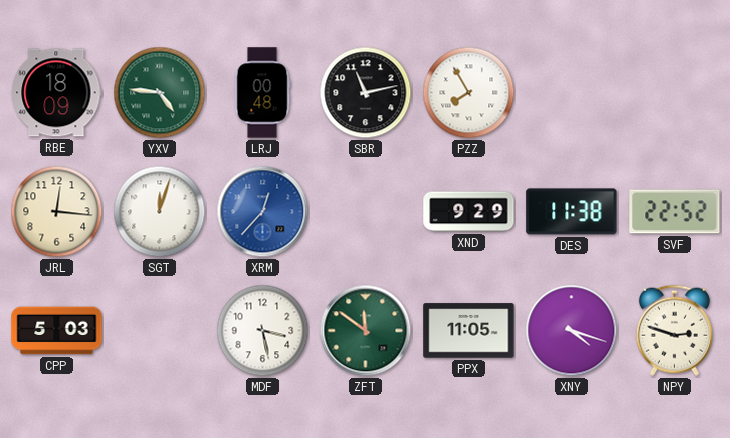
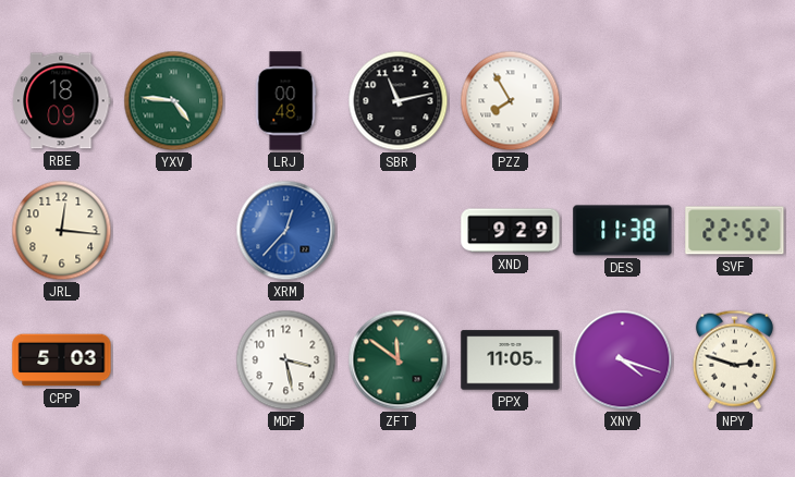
SGT: 12:03 -> none
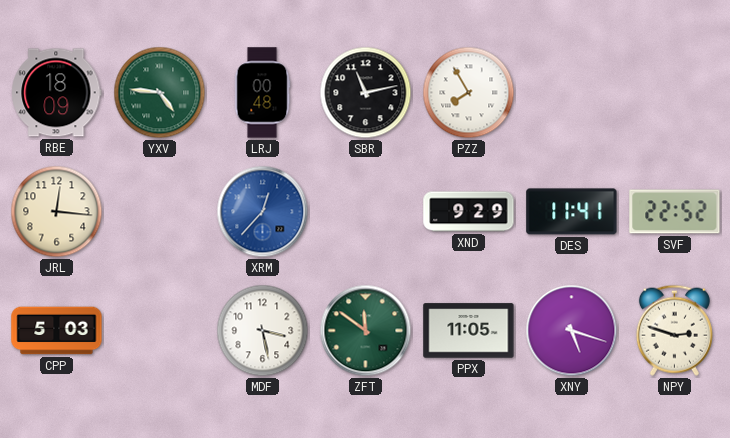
DES: 11:38 -> 11:41
XNY: 4:18 -> 5:18
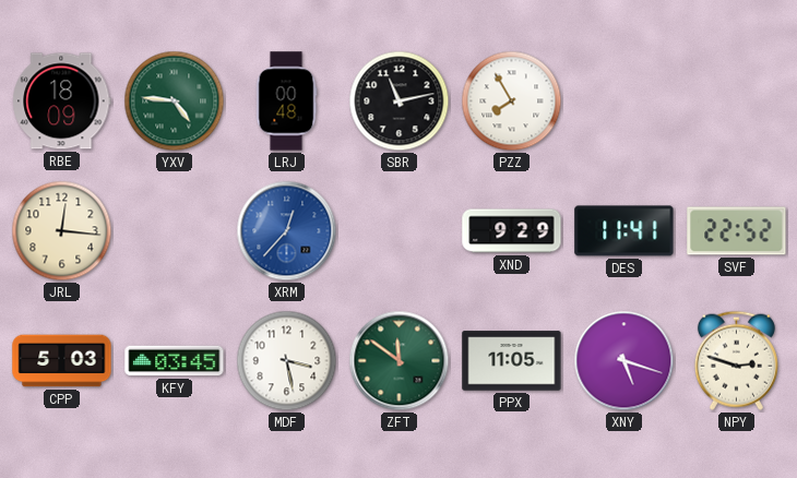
KFY: none -> 03:45
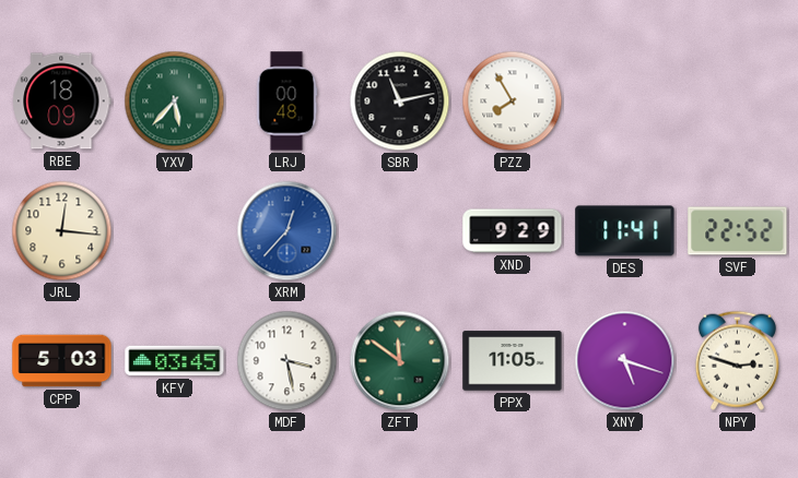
YXV: 4:46 -> 5:37
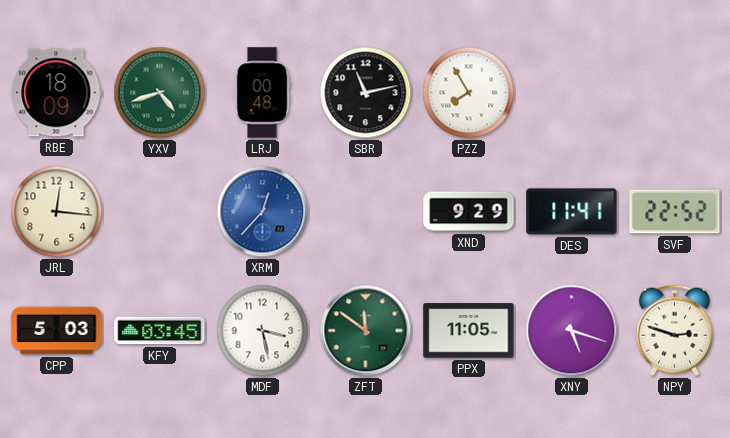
YXV: 5:37 -> 4:42
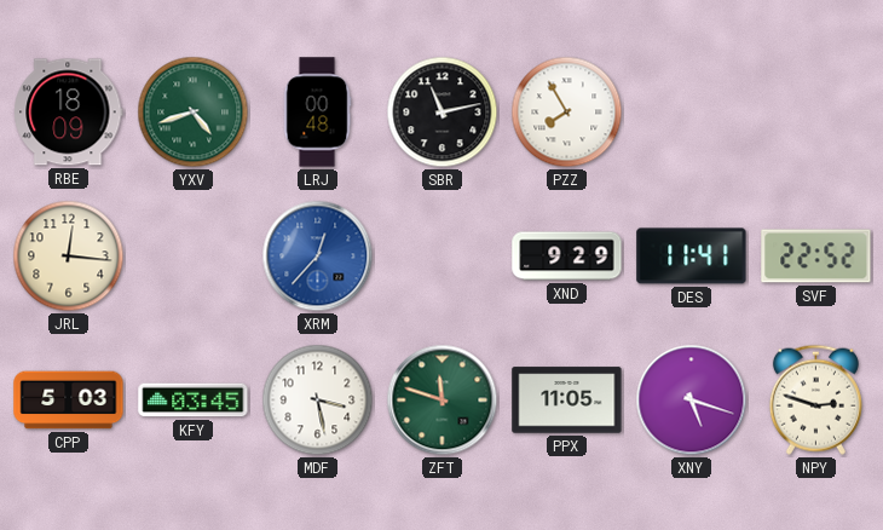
ZFT: 11:51 -> 11:48
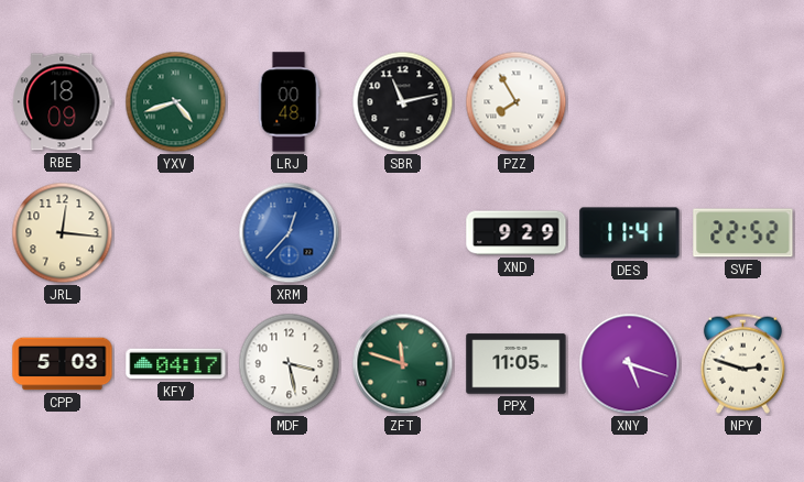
KFY: 03:45 -> 04:17
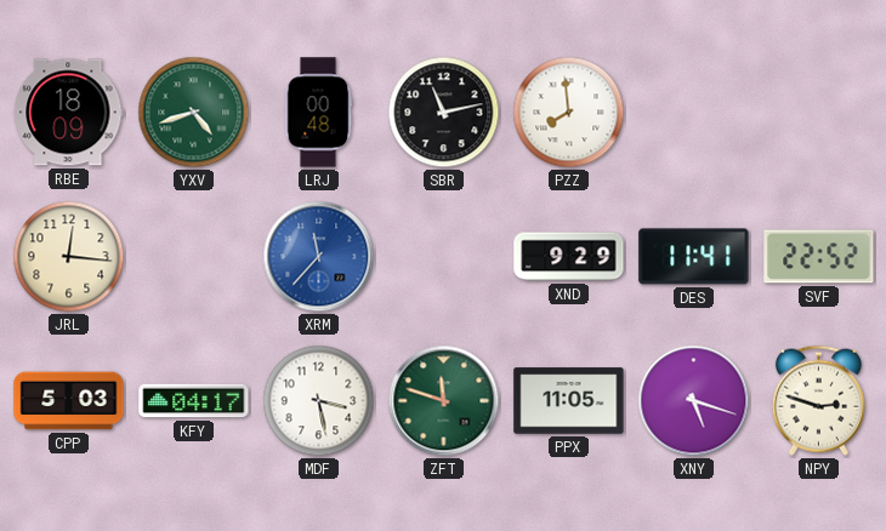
PZZ: 7:55 -> 7:59
XRM: 12:37 -> 11:37
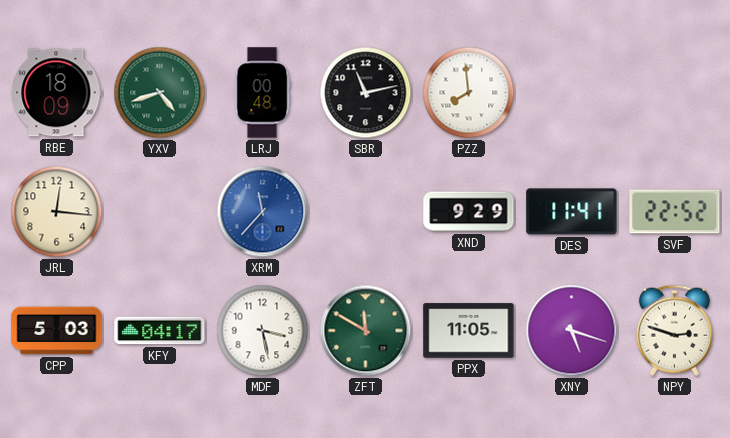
ZFT: 11:48 -> 11:50
